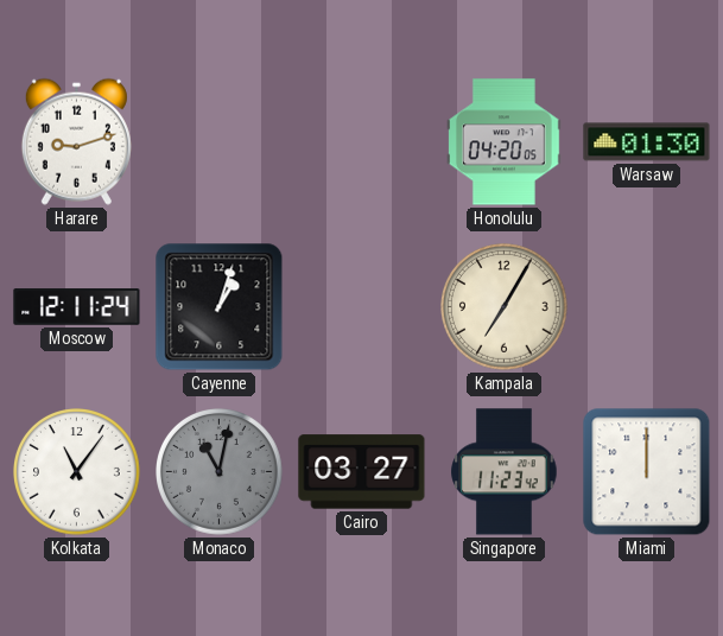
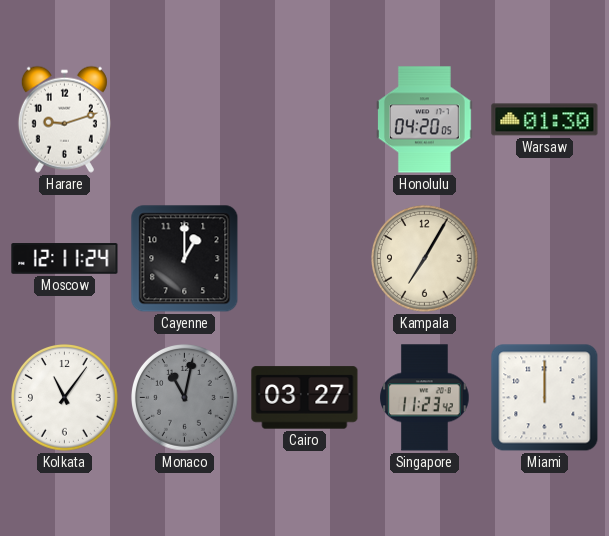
Cayenne: 1:03 -> 1:00
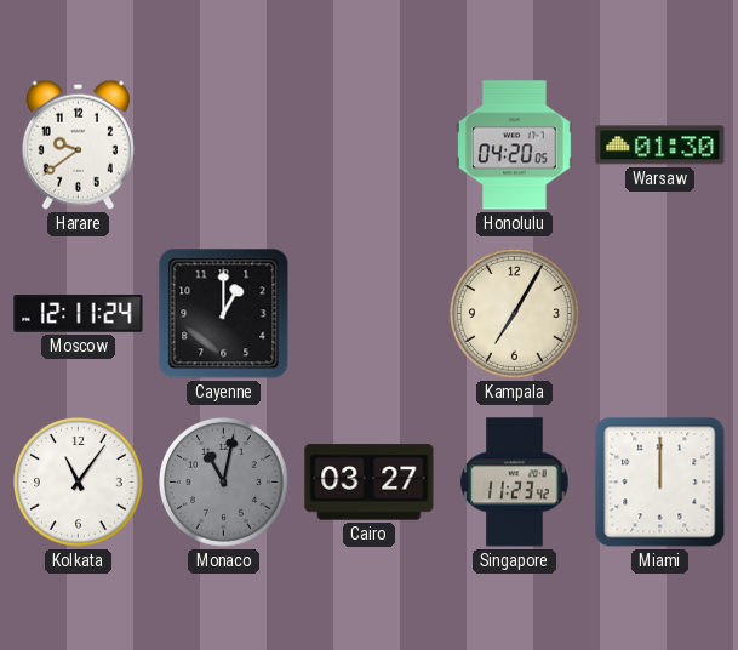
Harare: 9:12 -> 9:39
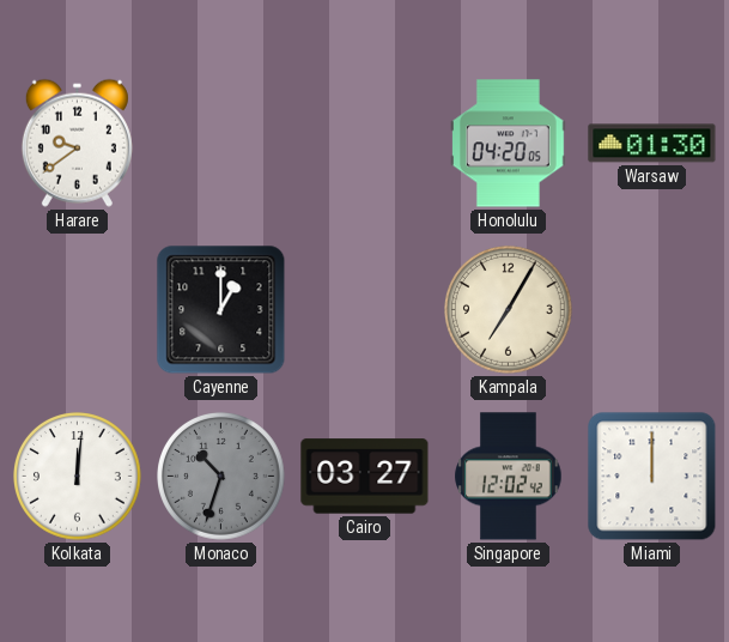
Moscow: 12:11 -> none
Kolkata: 11:06 -> 12:01
Monaco: 11:02 -> 10:33
Singapore: 11:23 -> 12:02
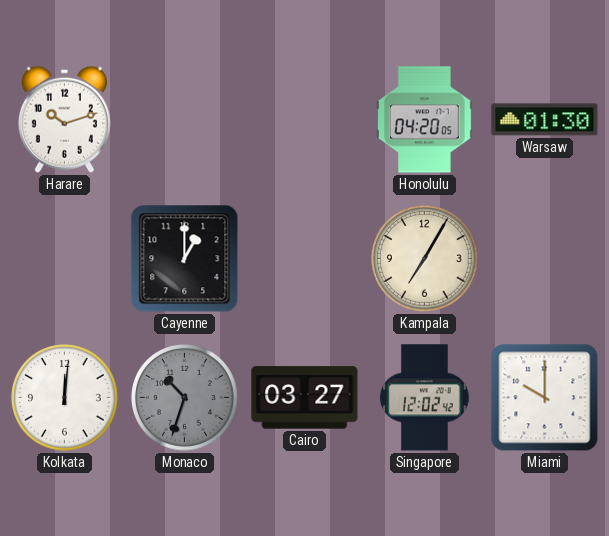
Harare: 9:39 -> 10:12
Miami: 12:00 -> 10:00
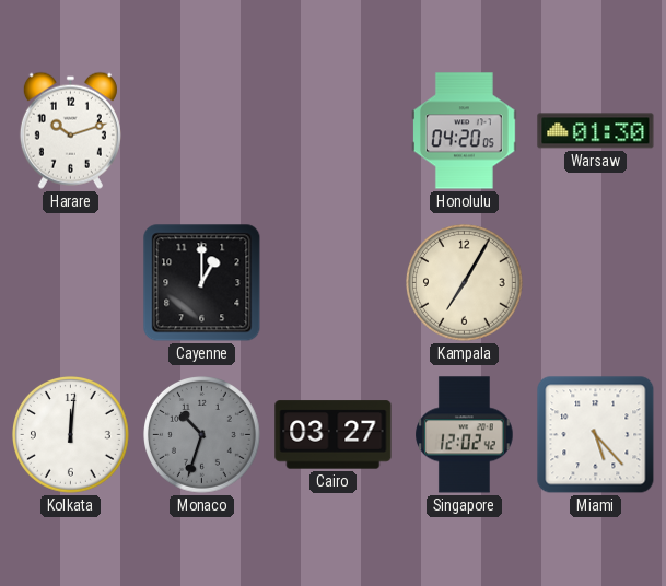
Miami: 10:00 -> 5:23
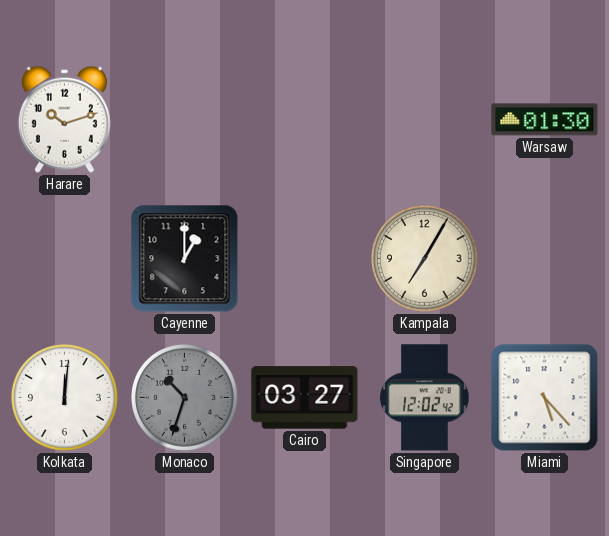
Honolulu: 04:20 -> none
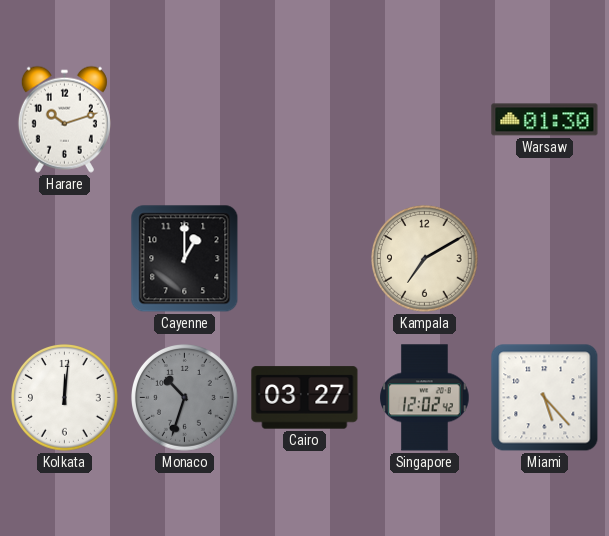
Kampala: 7:05 -> 7:10
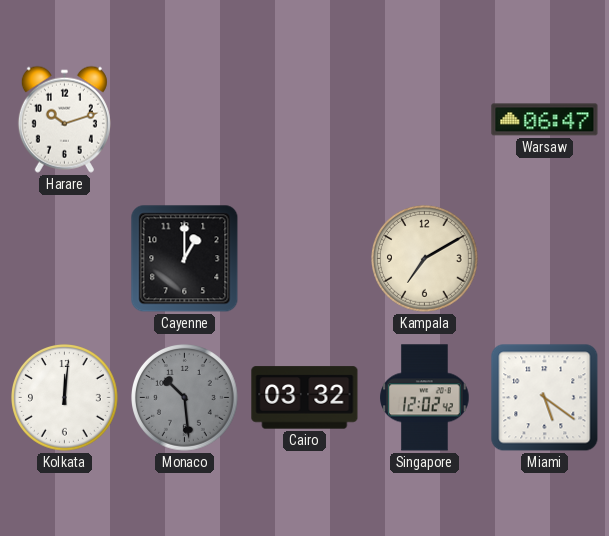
Warsaw: 01:30 -> 06:47
Monaco: 10:33 -> 10:29
Cairo: 03:27 -> 03:32
Miami: 5:23 -> 5:21
